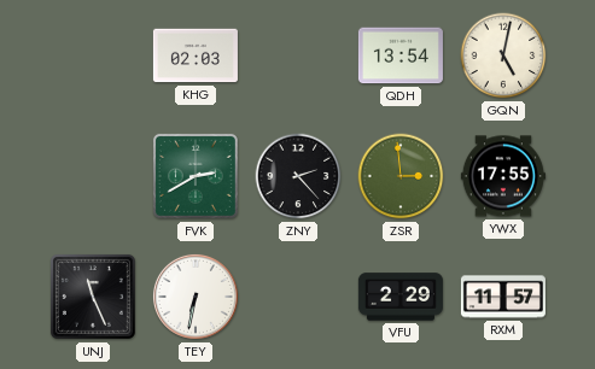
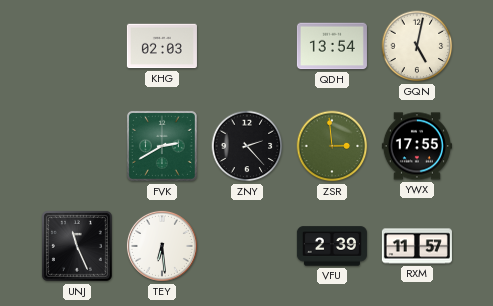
TEY: 6:32 -> 6:29
VFU: 2:29 -> 2:39
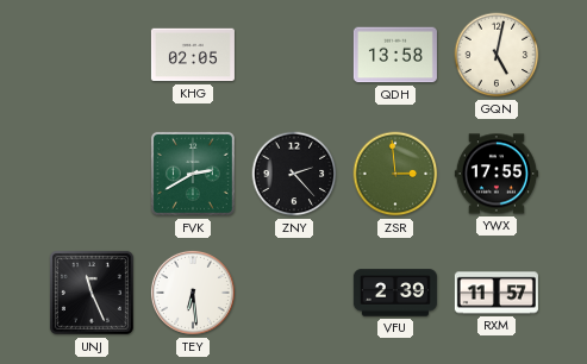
KHG: 02:03 -> 02:05
QDH: 13:54 -> 13:58
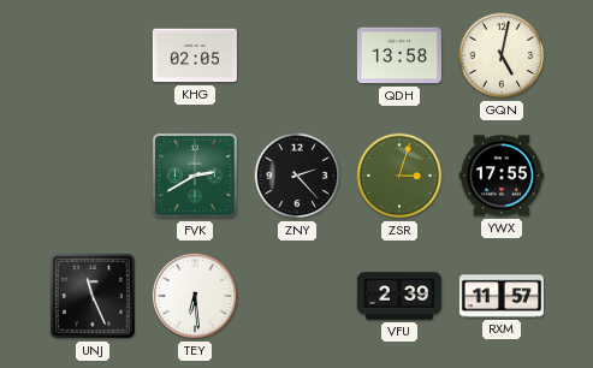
ZSR: 2:59 -> 3:03
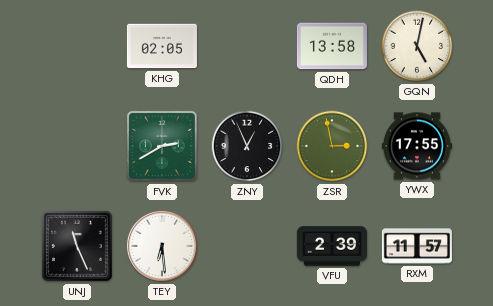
ZNY: 2:23 -> 12:56
ZSR: 3:03 -> 2:58
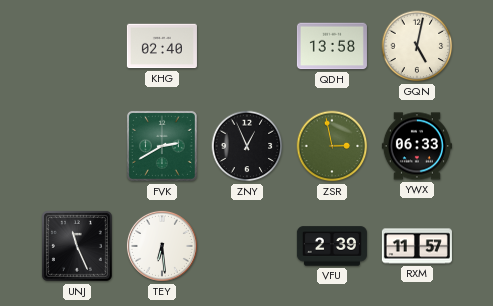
KHG: 02:05 -> 02:40
YWX: 17:55 -> 06:33
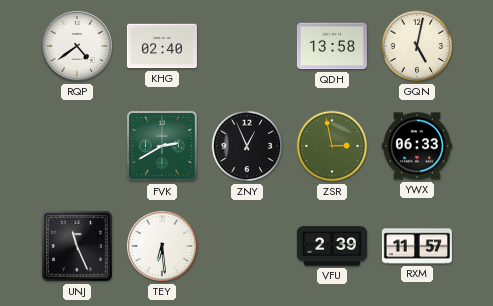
RQP: none -> 4:39
